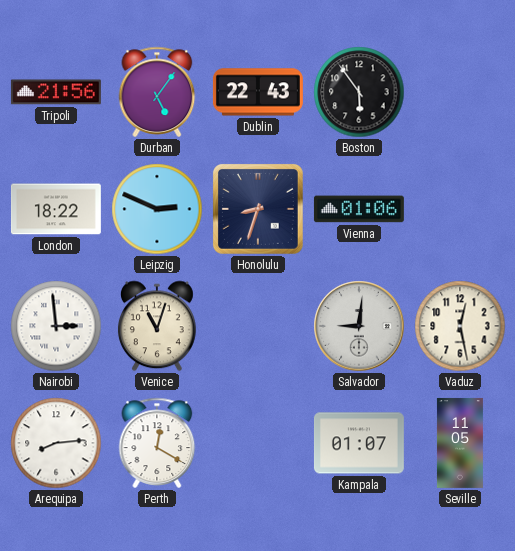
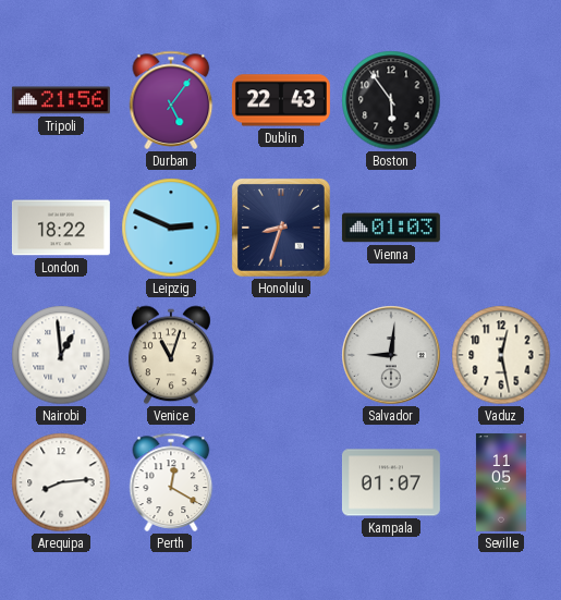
Vienna: 01:06 -> 01:03
Nairobi: 2:59 -> 12:59
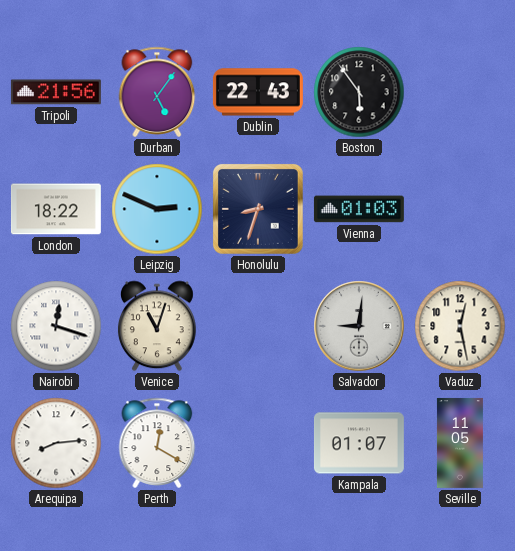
Nairobi: 12:59 -> 12:18
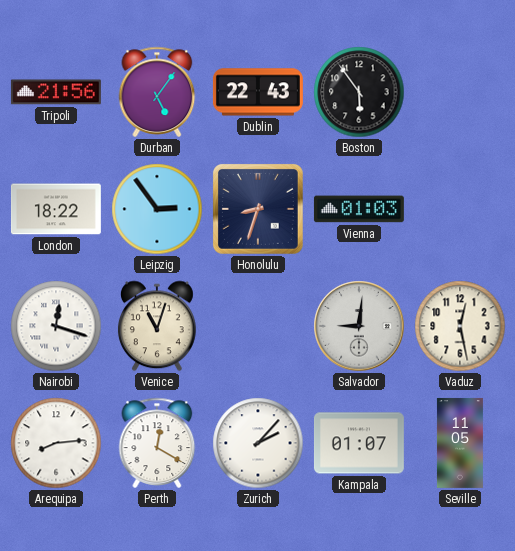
Leipzig: 2:49 -> 2:54
Zurich: none -> 2:07
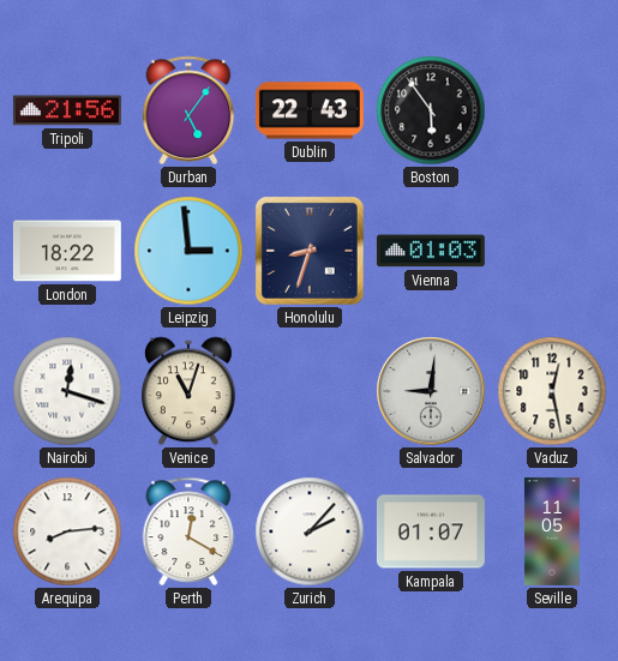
Leipzig: 2:54 -> 2:59
